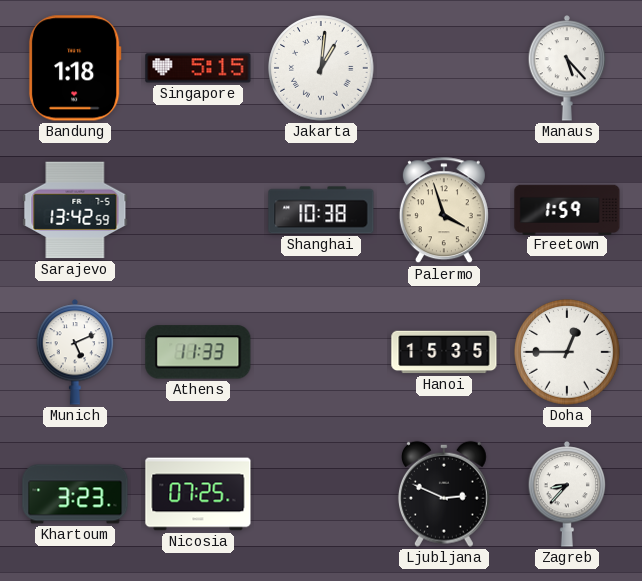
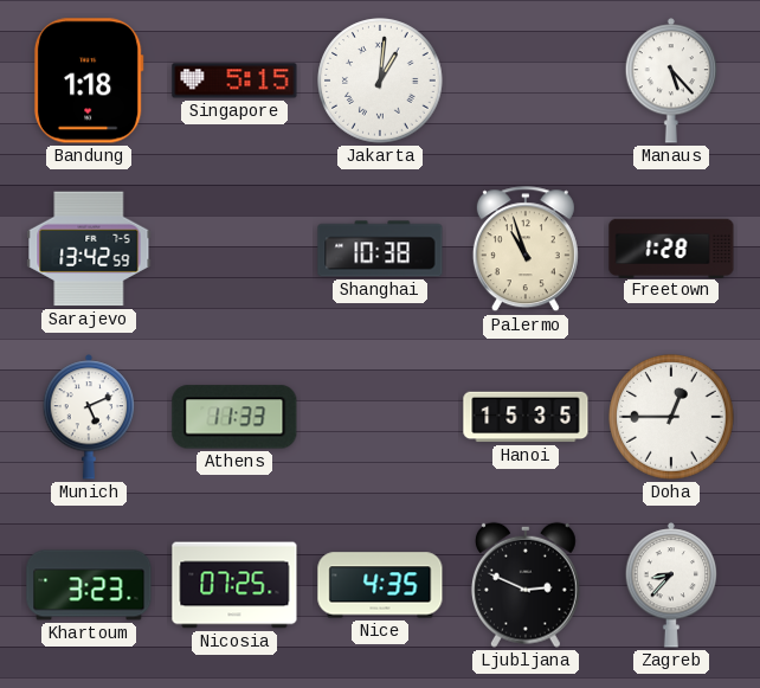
Palermo: 3:57 -> 10:57
Freetown: 1:59 -> 1:28
Nice: none -> 4:35
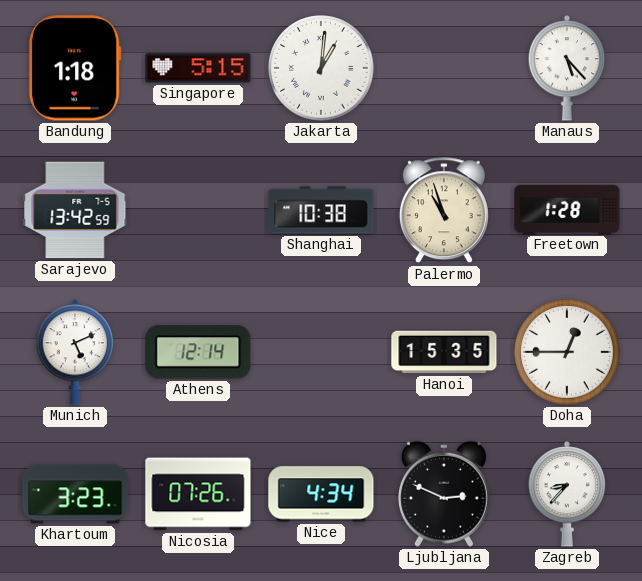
Athens: 11:33 -> 12:14
Nicosia: 07:25 -> 07:26
Nice: 4:35 -> 4:34
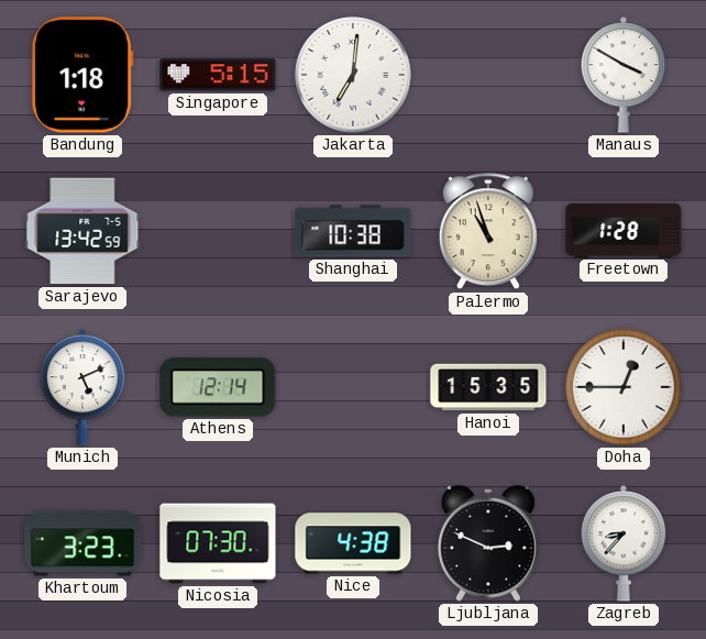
Jakarta: 1:01 -> 7:01
Manaus: 5:23 -> 3:50
Nicosia: 07:26 -> 07:30
Nice: 4:34 -> 4:38
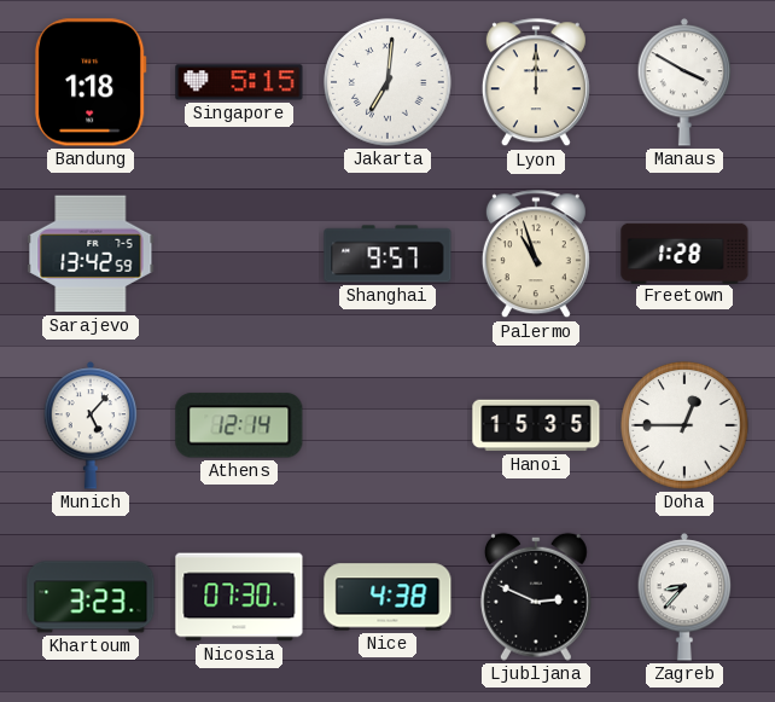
Lyon: none -> 12:00
Shanghai: 10:38 -> 9:57
Munich: 5:11 -> 5:07
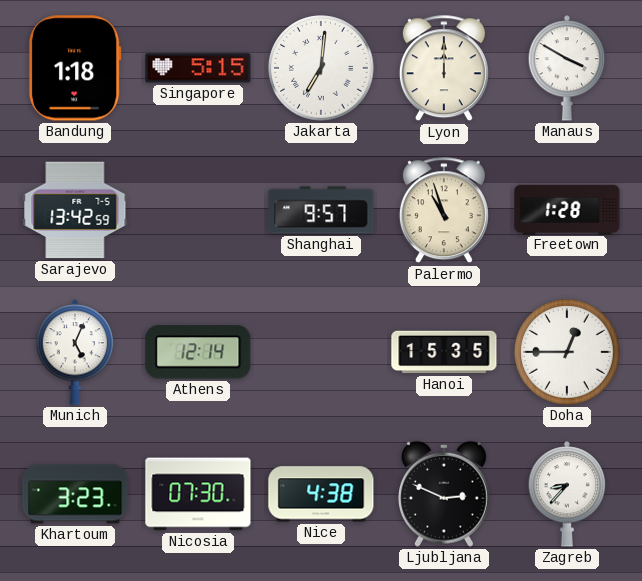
Munich: 5:07 -> 5:04
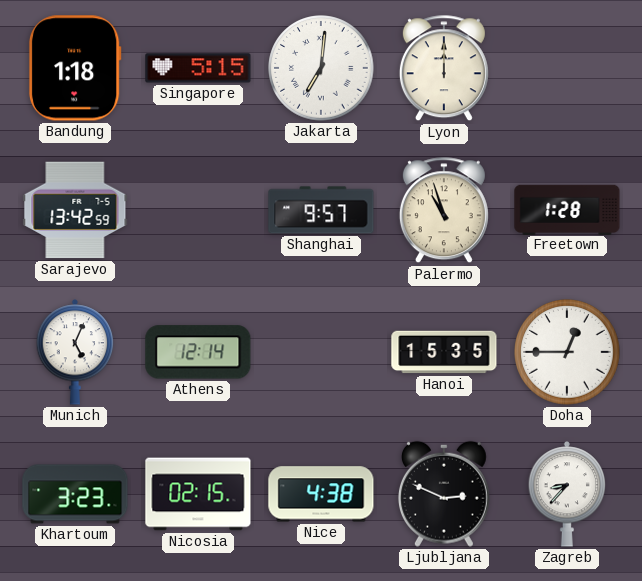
Manaus: 3:50 -> none
Nicosia: 07:30 -> 02:15
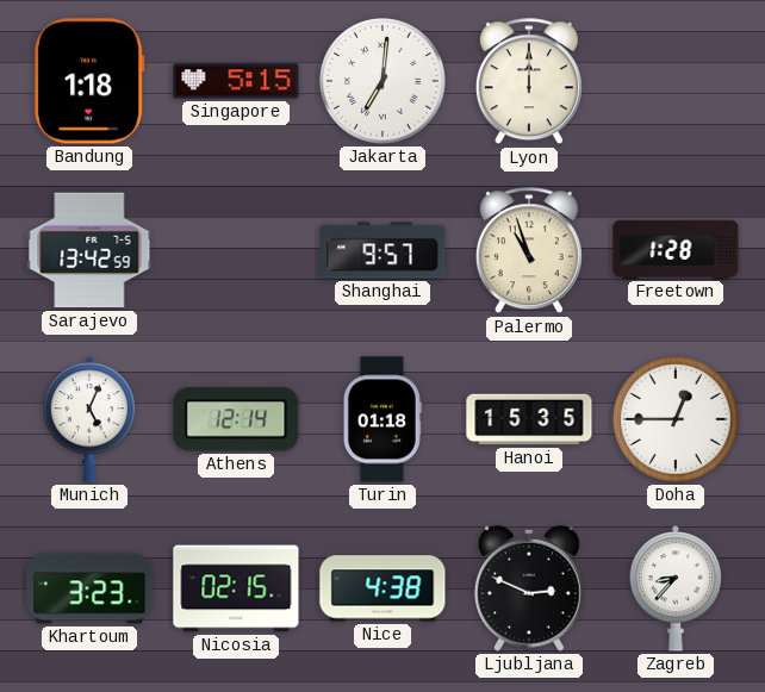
Turin: none -> 01:18
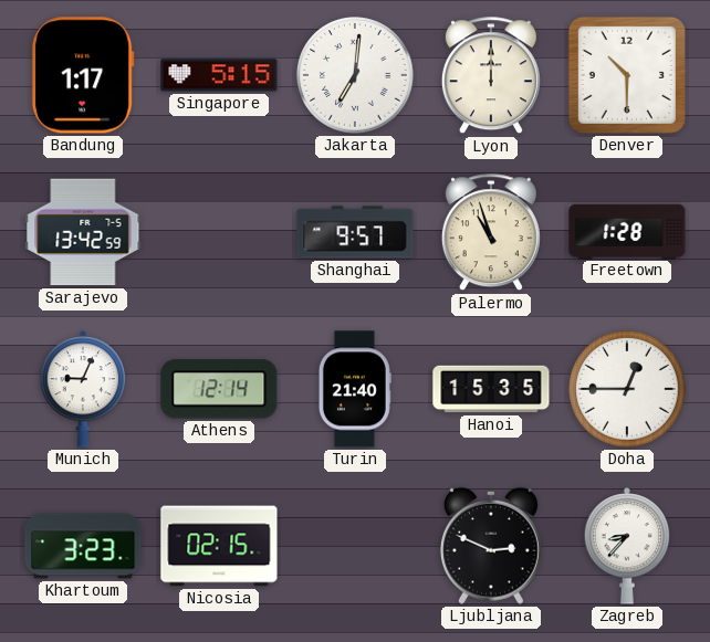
Bandung: 1:18 -> 1:17
Denver: none -> 10:30
Munich: 5:04 -> 9:04
Turin: 01:18 -> 21:40
Nice: 4:38 -> none
